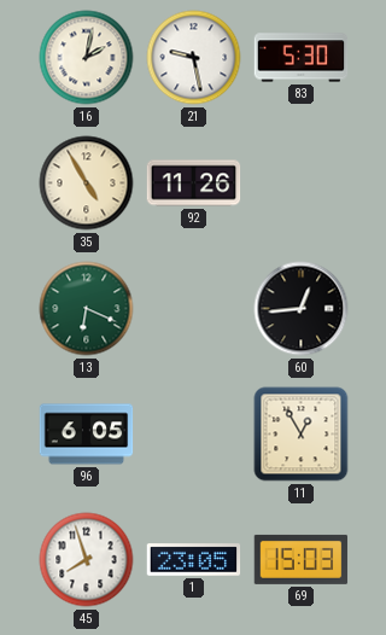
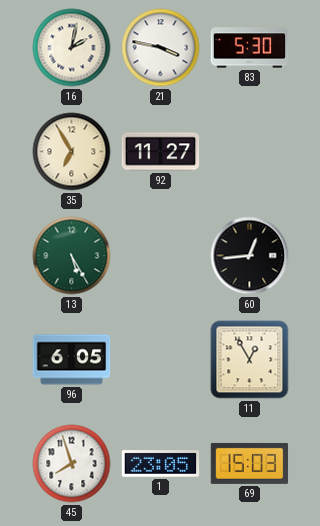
21: 9:28 -> 3:47
35: 4:55 -> 6:55
92: 11:26 -> 11:27
13: 6:19 -> 5:25
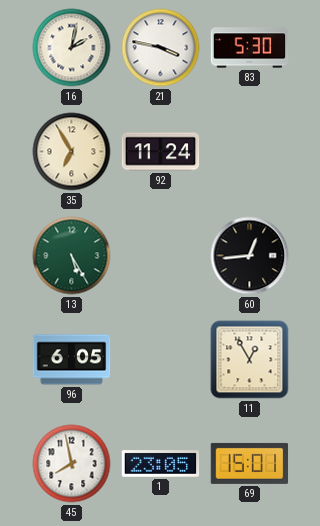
92: 11:27 -> 11:24
45: 7:57 -> 7:58
69: 15:03 -> 15:01
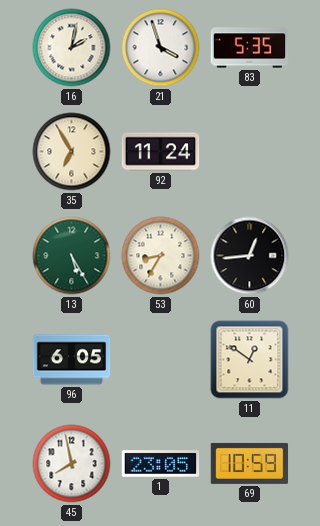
21: 3:47 -> 3:57
83: 5:30 -> 5:35
53: none -> 8:35
11: 12:55 -> 12:51
69: 15:01 -> 10:59
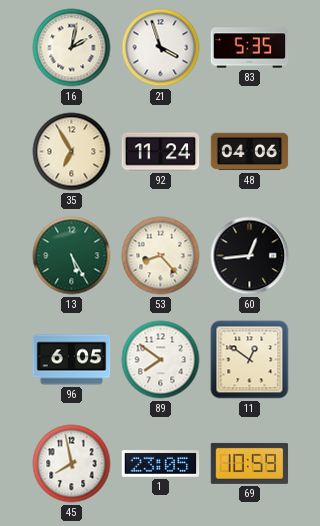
48: none -> 04:06
53: 8:35 -> 8:23
89: none -> 7:51
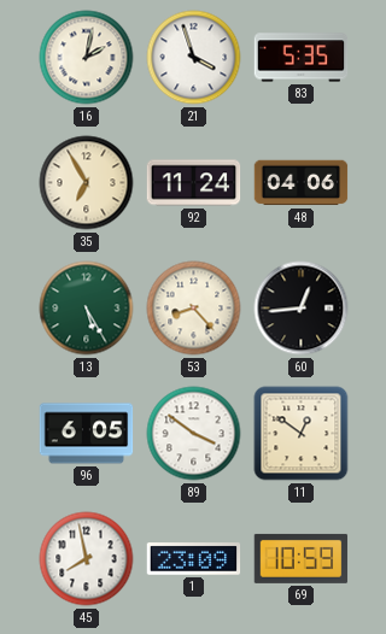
89: 7:51 -> 3:51
1: 23:05 -> 23:09
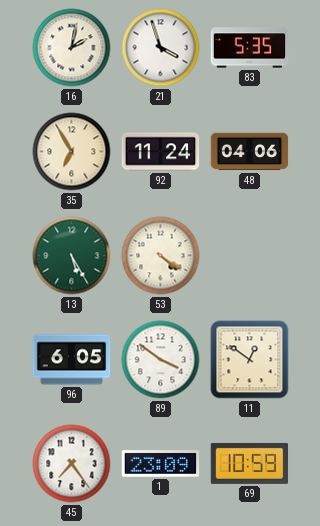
53: 8:23 -> 4:21
60: 12:44 -> none
45: 7:58 -> 7:24
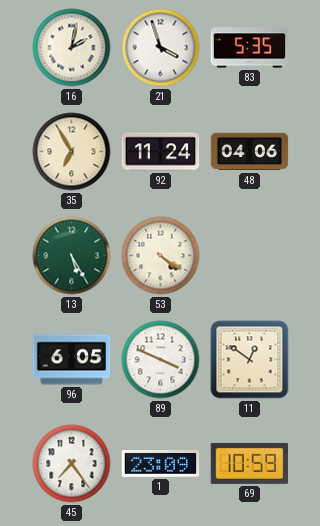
89: 3:51 -> 3:49
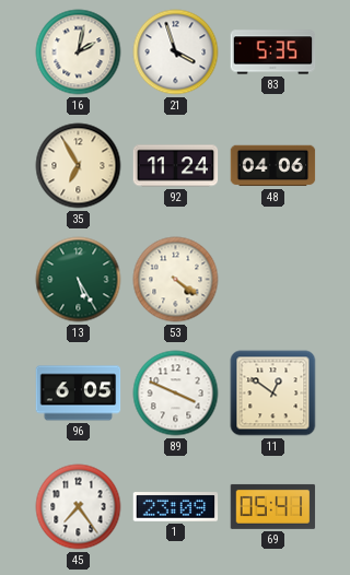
69: 10:59 -> 05:41
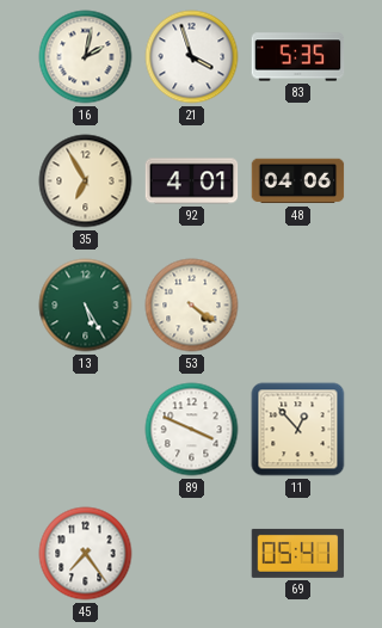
92: 11:24 -> 4:01
96: 6:05 -> none
11: 12:51 -> 12:53
1: 23:09 -> none
